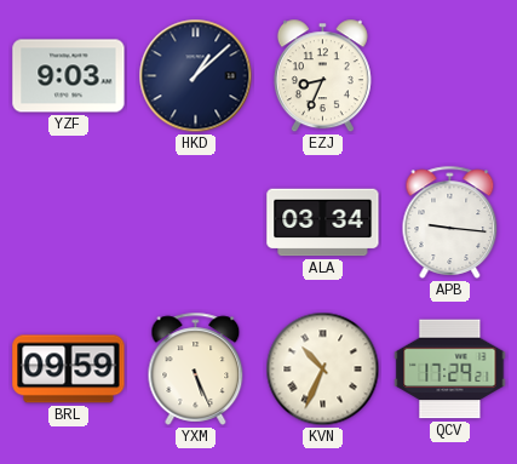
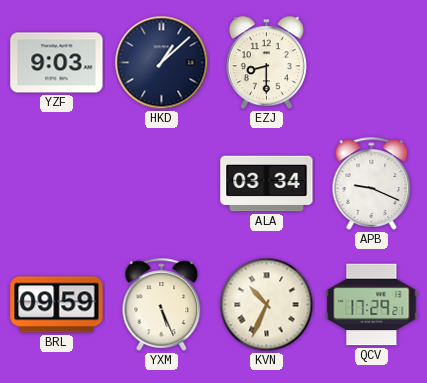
EZJ: 8:34 -> 8:30
APB: 9:16 -> 9:19
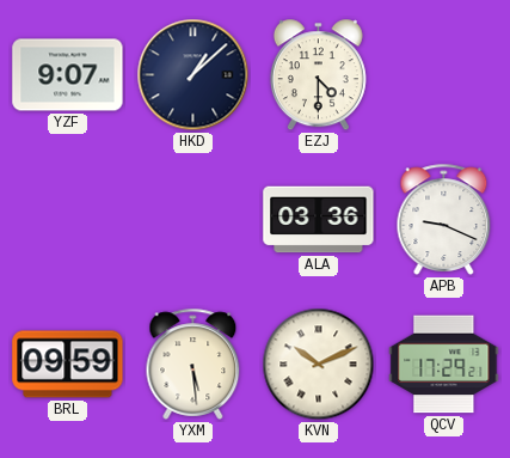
YZF: 9:03 -> 9:07
EZJ: 8:30 -> 4:30
ALA: 03:34 -> 03:36
YXM: 5:26 -> 5:29
KVN: 10:34 -> 10:11
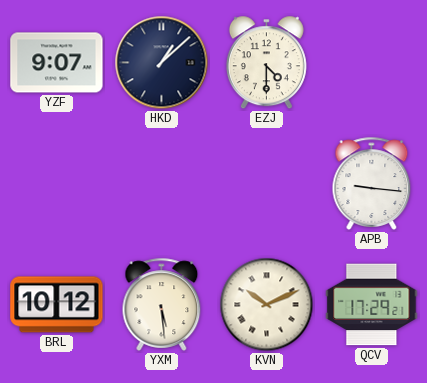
ALA: 03:36 -> none
APB: 9:19 -> 9:16
BRL: 09:59 -> 10:12
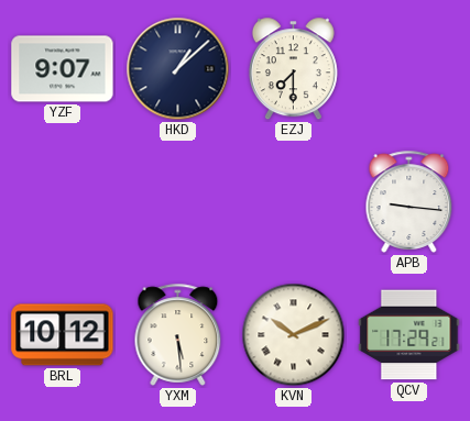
EZJ: 4:30 -> 7:30
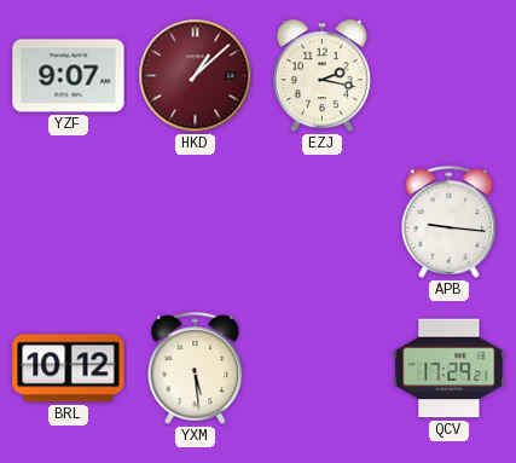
HKD dial: navy -> burgundy
EZJ: 7:30 -> 2:17
KVN: 10:11 -> none
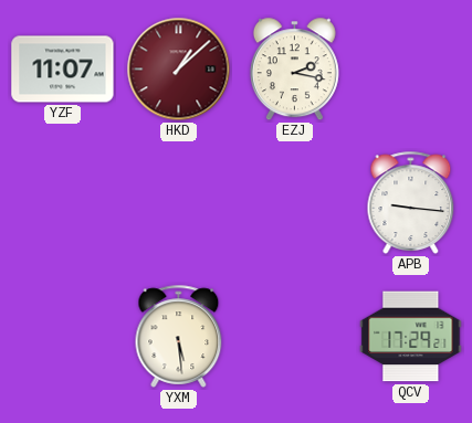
YZF: 9:07 -> 11:07
BRL: 10:12 -> none
